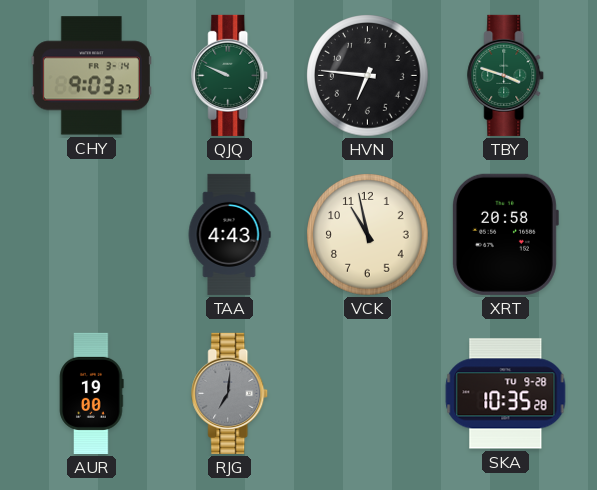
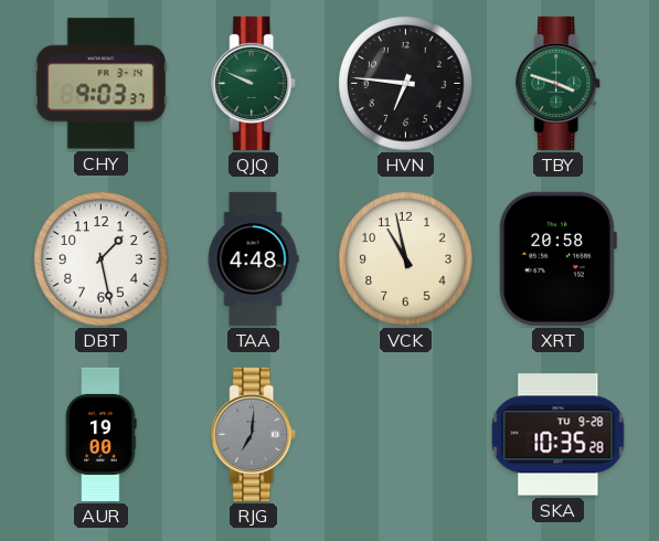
DBT: none -> 1:28
TAA: 4:43 -> 4:48
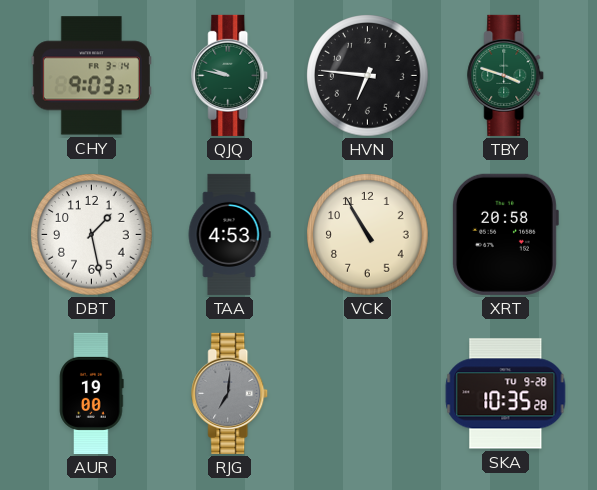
QJQ: 9:49 -> 9:47
TAA: 4:48 -> 4:53
VCK: 10:58 -> 10:55
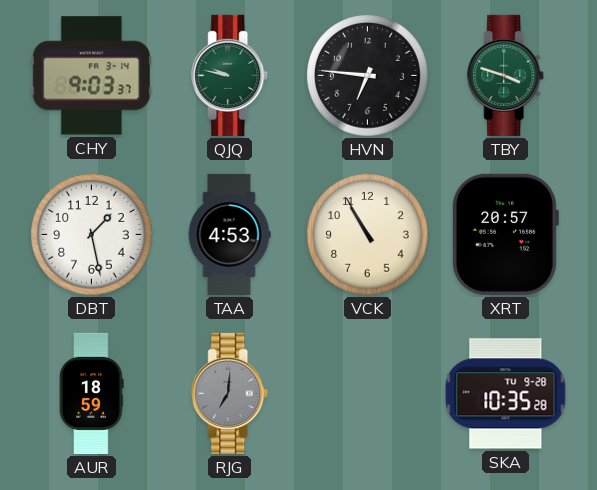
XRT: 20:58 -> 20:57
AUR: 19:00 -> 18:59
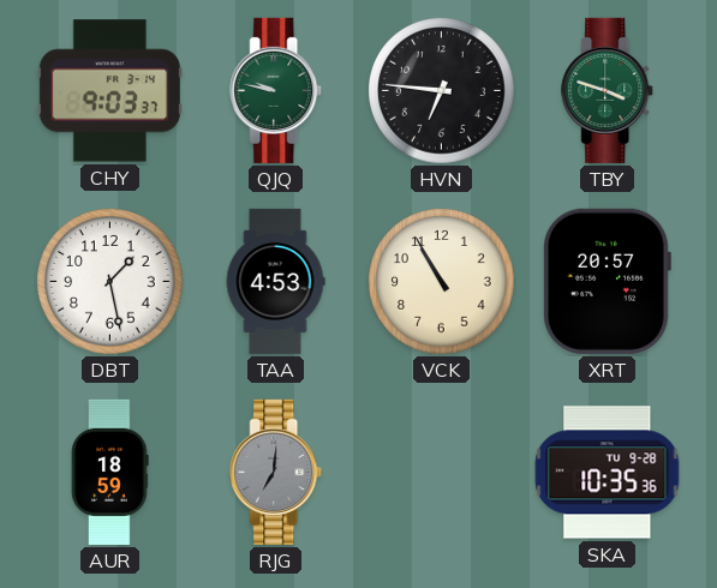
SKA: 10:35:28 -> 10:35:36
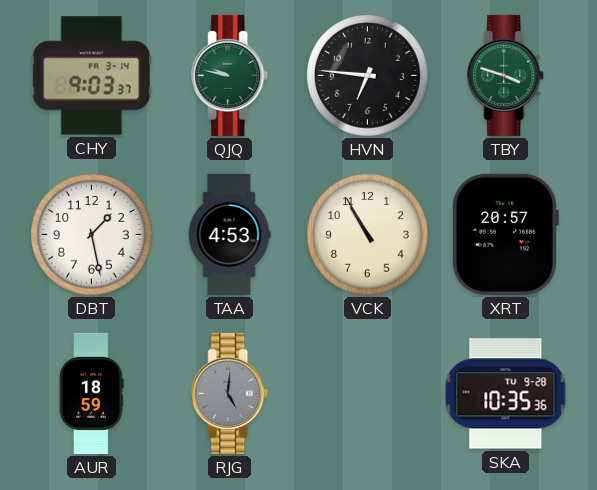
RJG: 7:01 -> 5:01
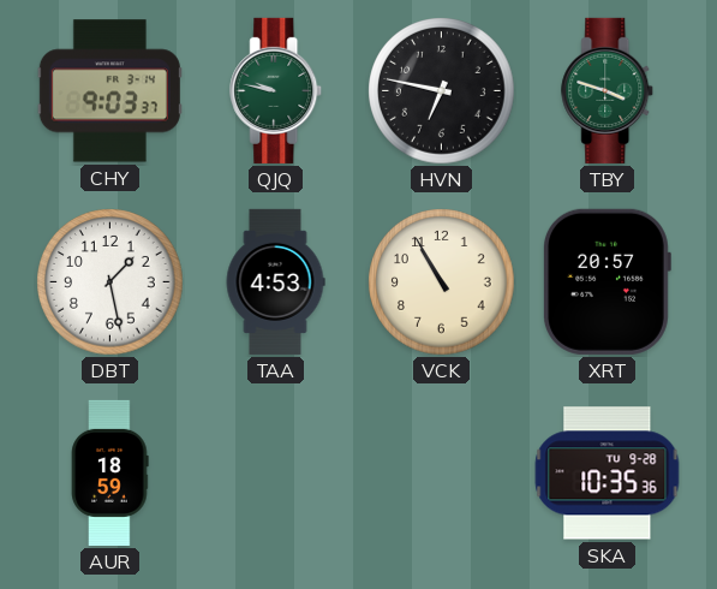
HVN: 6:46 -> 6:47
RJG: 5:01 -> none
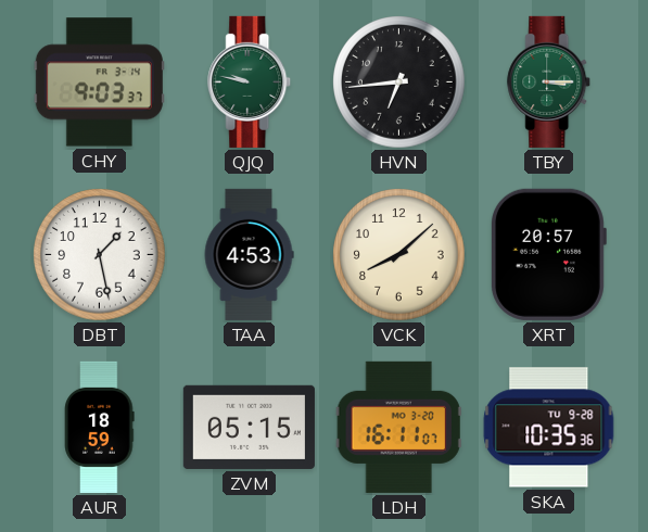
HVN: 6:47 -> 6:44
TBY: 3:48 -> 3:15
VCK: 10:55 -> 8:08
ZVM: none -> 05:15
LDH: none -> 16:11
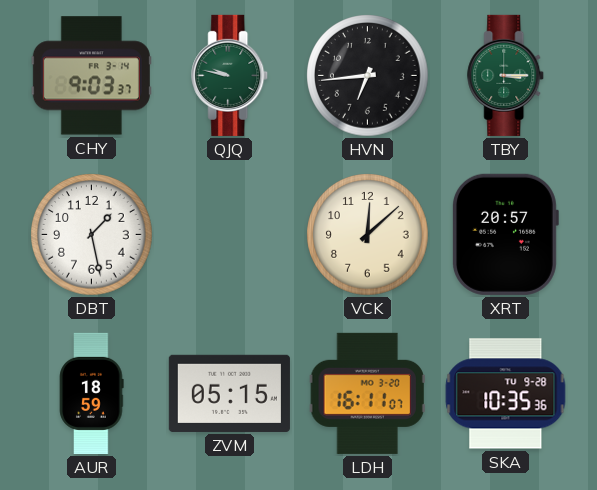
TAA: 4:53 -> none
VCK: 8:08 -> 12:08
